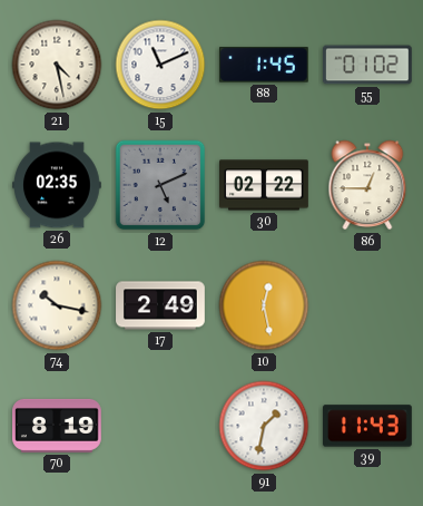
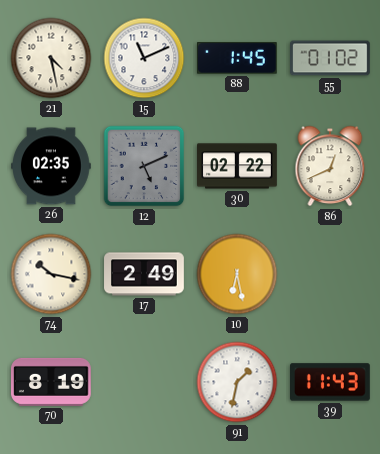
86: 12:45 -> 12:41
10: 12:28 -> 6:28
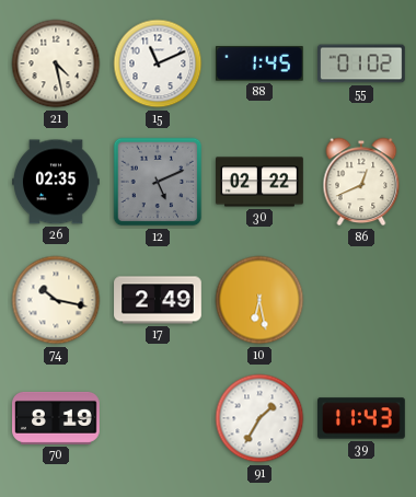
91: 1:32 -> 1:35
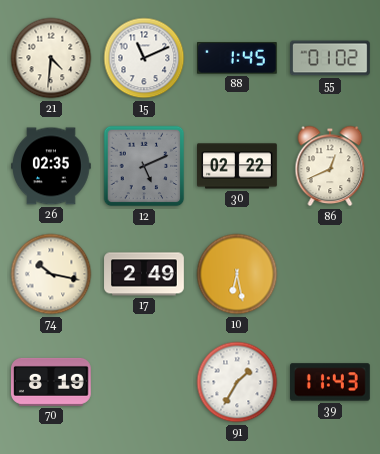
21: 4:28 -> 4:31
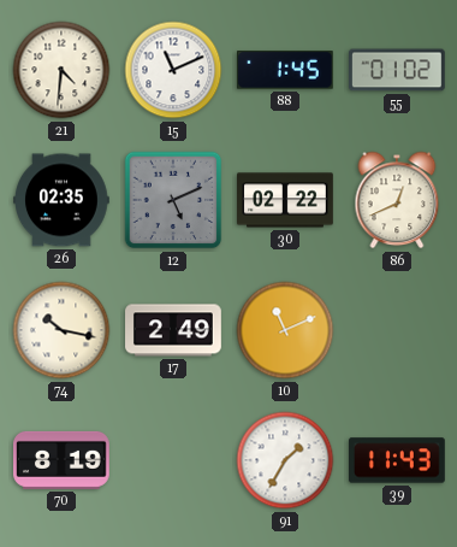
10: 6:28 -> 11:11
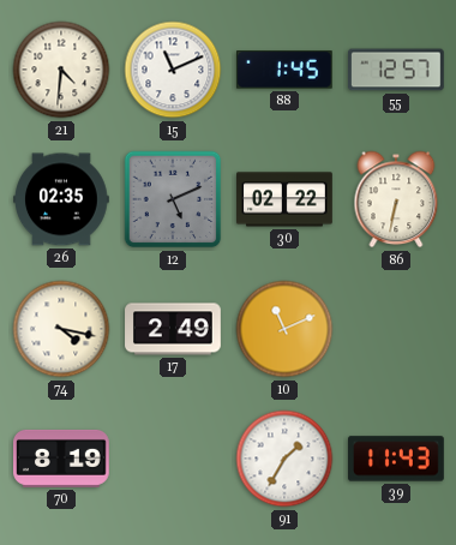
55: 01:02 -> 12:57
86: 12:41 -> 6:32
74: 10:17 -> 4:17
